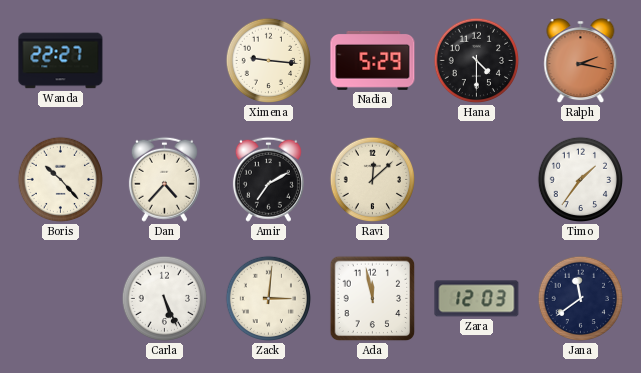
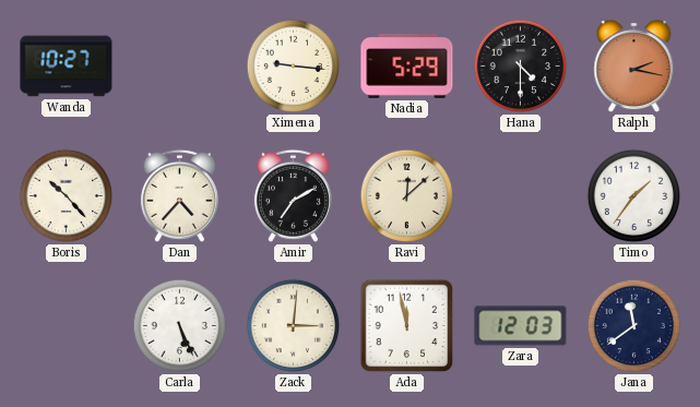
Wanda: 22:27 -> 10:27
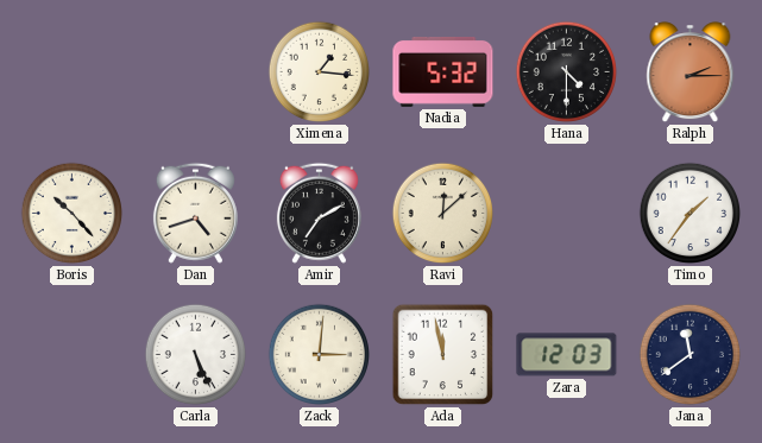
Wanda: 10:27 -> none
Ximena: 9:16 -> 1:16
Nadia: 5:29 -> 5:32
Ralph: 2:17 -> 2:15
Dan: 4:37 -> 4:42
